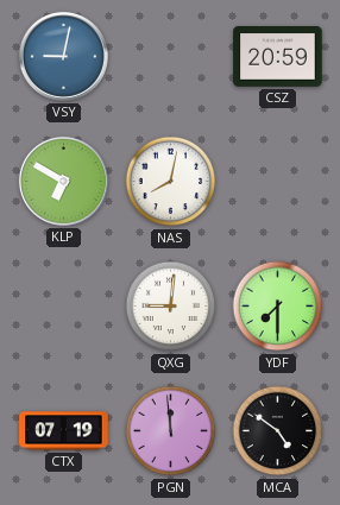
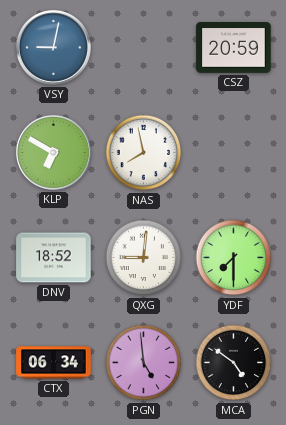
NAS: 8:02 -> 7:58
DNV: none -> 18:52
CTX: 07:19 -> 06:34
PGN: 11:59 -> 4:59
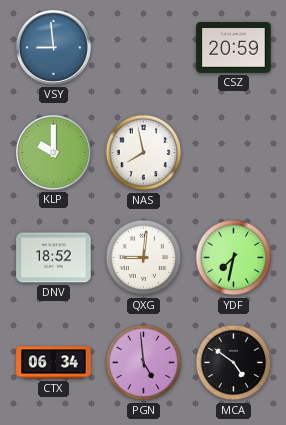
VSY: 9:02 -> 8:59
KLP: 6:50 -> 10:00
YDF: 7:30 -> 7:32
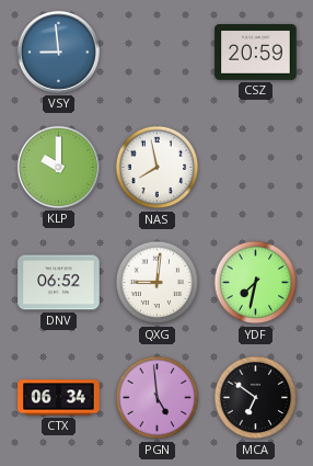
DNV: 18:52 -> 06:52
MCA: 4:51 -> 6:51
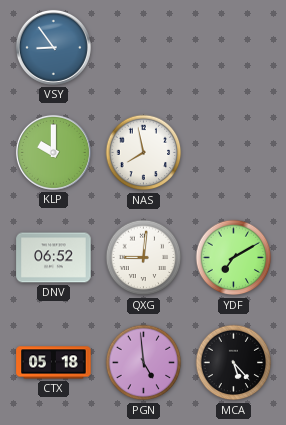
VSY: 8:59 -> 8:54
CSZ: 20:59 -> none
YDF: 7:32 -> 7:10
CTX: 06:34 -> 05:18
MCA: 6:51 -> 5:23
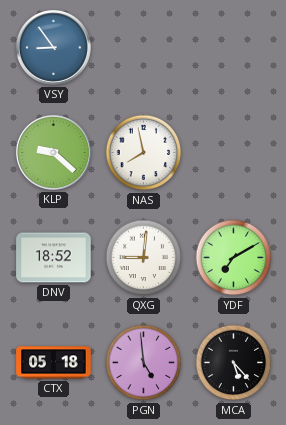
KLP: 10:00 -> 9:22
DNV: 06:52 -> 18:52
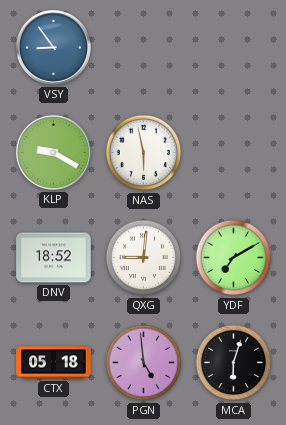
KLP: 9:22 -> 9:20
NAS: 7:58 -> 5:58
MCA: 5:23 -> 6:03
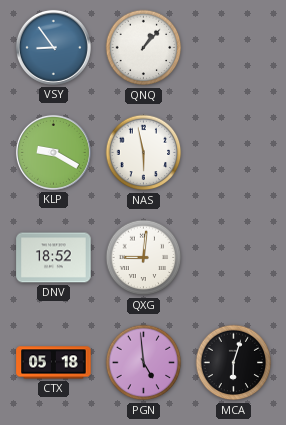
QNQ: none -> 1:07
YDF: 7:10 -> none
